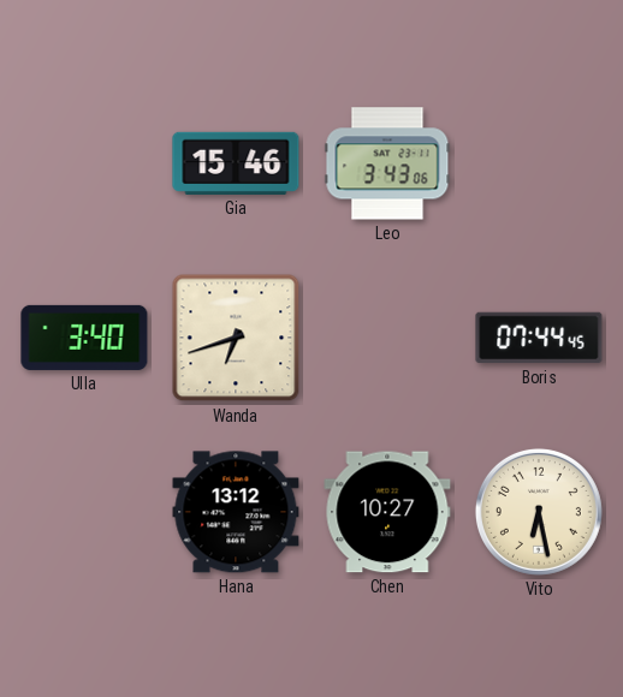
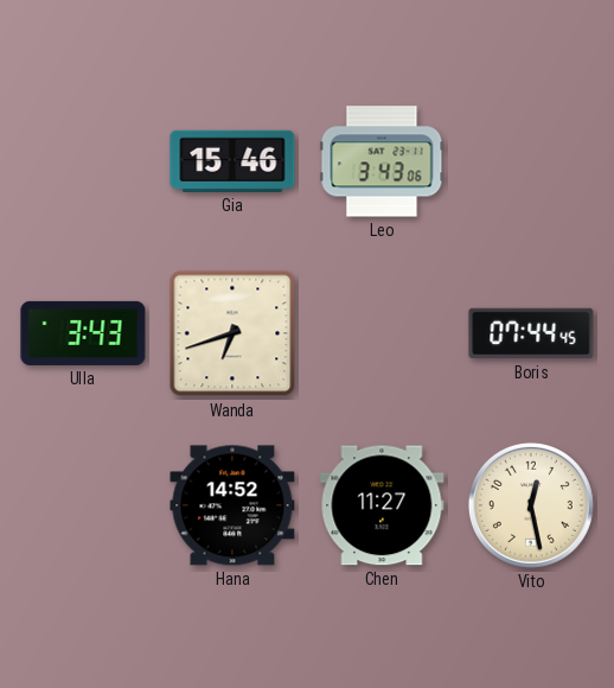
Ulla: 3:40 -> 3:43
Hana: 13:12 -> 14:52
Chen: 10:27 -> 11:27
Vito: 6:28 -> 12:28
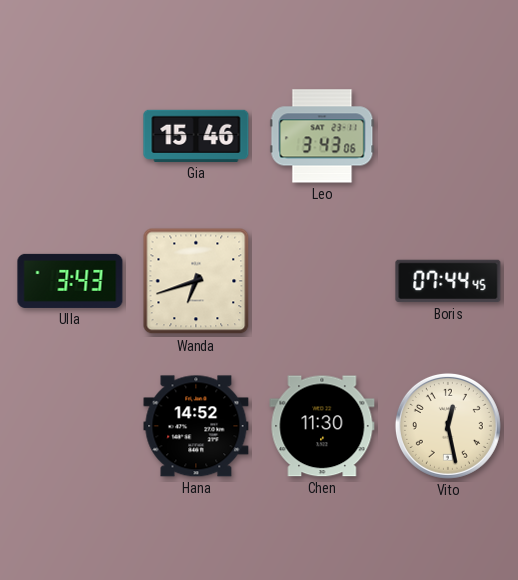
Chen: 11:27 -> 11:30
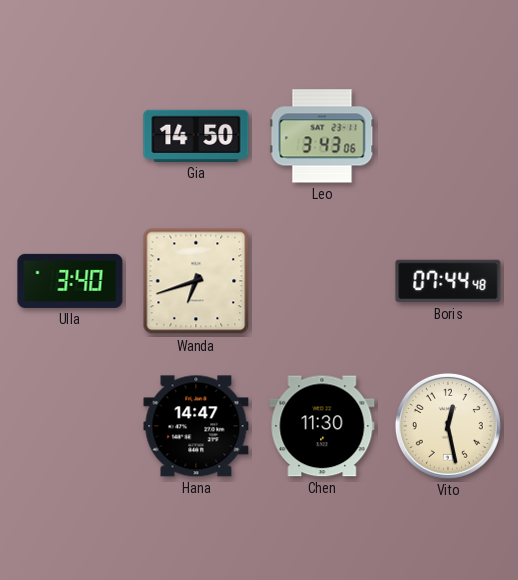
Gia: 15:46 -> 14:50
Ulla: 3:43 -> 3:40
Boris: 07:44:45 -> 07:44:48
Hana: 14:52 -> 14:47
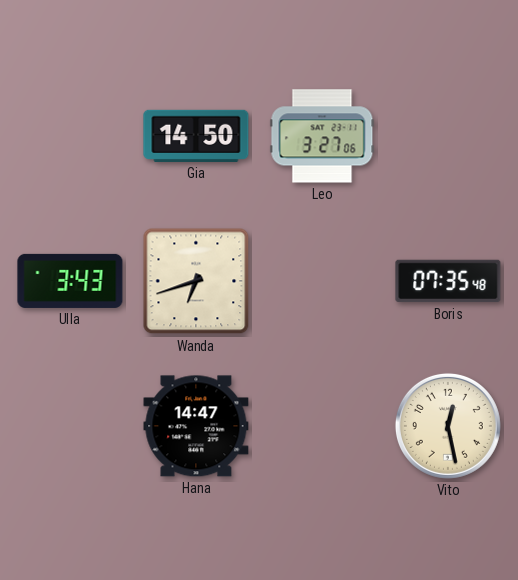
Leo: 3:43 -> 3:27
Ulla: 3:40 -> 3:43
Boris: 07:44 -> 07:35
Chen: 11:30 -> none
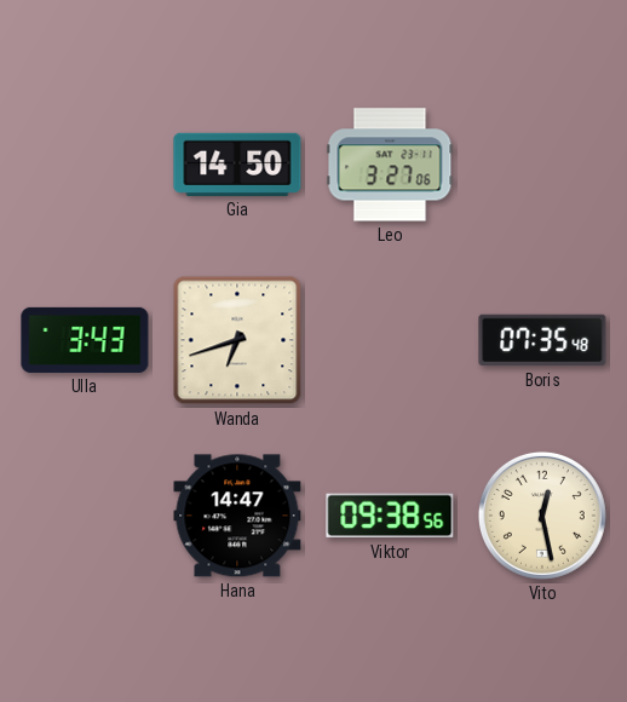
Viktor: none -> 09:38
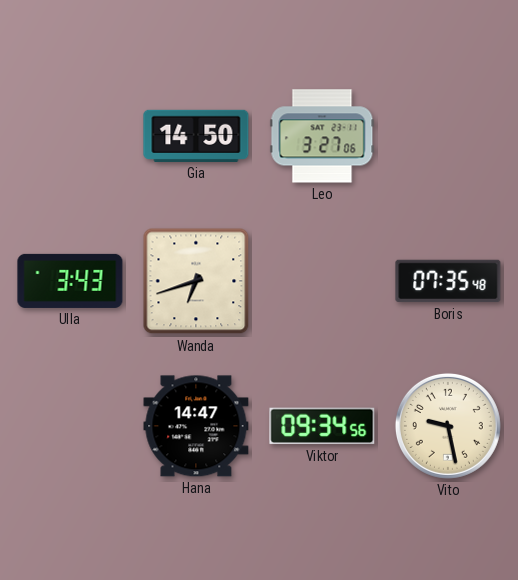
Viktor: 09:38 -> 09:34
Vito: 12:28 -> 9:28
